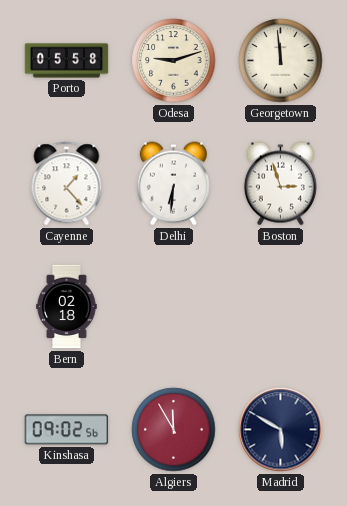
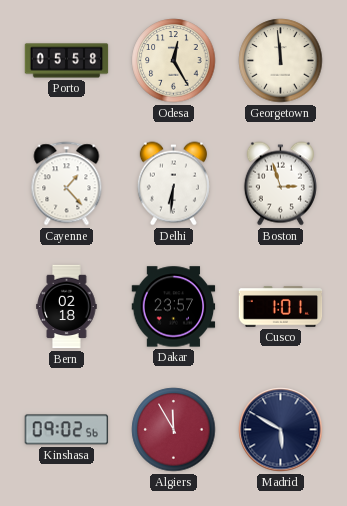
Odesa: 9:12 -> 12:25
Dakar: none -> 23:57
Cusco: none -> 1:01
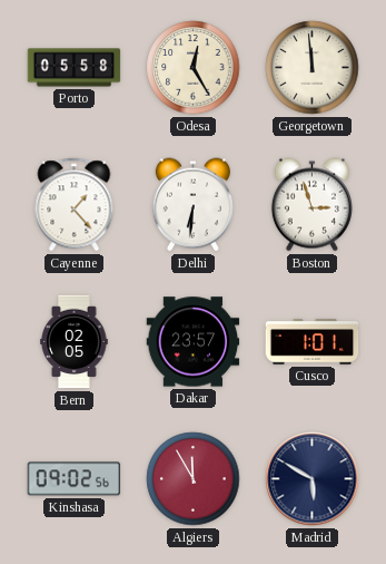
Bern: 02:18 -> 02:05
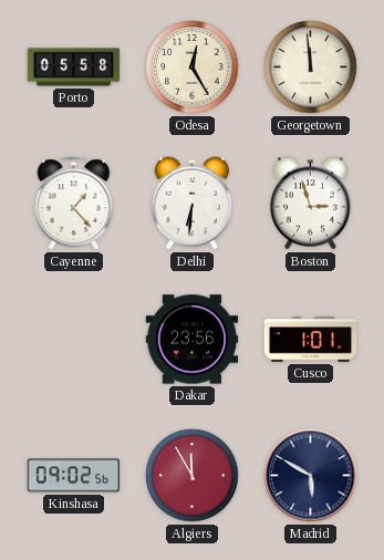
Bern: 02:05 -> none
Dakar: 23:57 -> 23:56
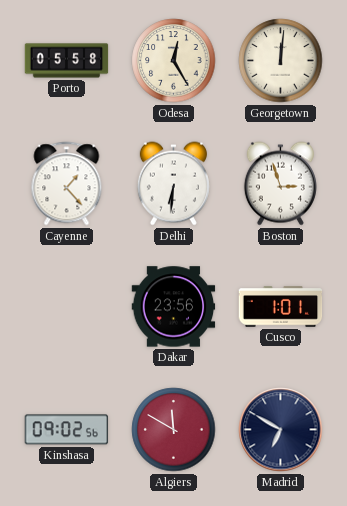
Georgetown: 11:59 -> 12:01
Algiers: 11:55 -> 11:50
Madrid: 5:50 -> 6:50
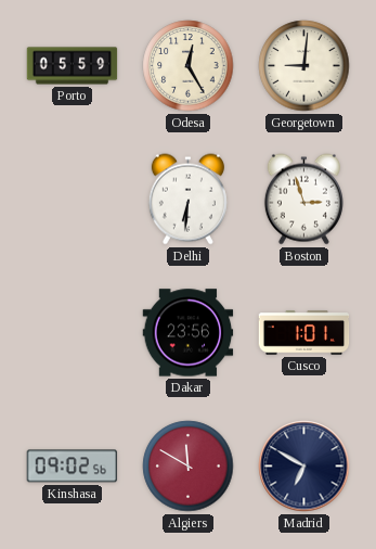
Porto: 05:58 -> 05:59
Georgetown: 12:01 -> 9:01
Cayenne: 1:23 -> none
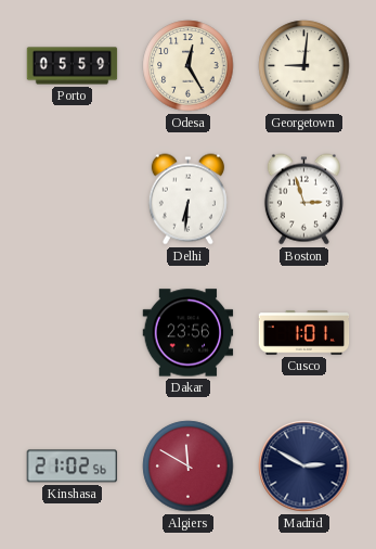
Kinshasa: 09:02 -> 21:02
Madrid: 6:50 -> 2:50
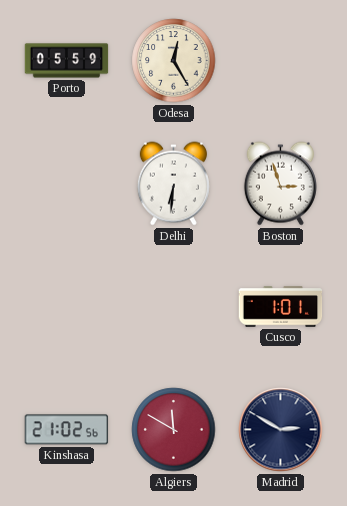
Georgetown: 9:01 -> none
Dakar: 23:56 -> none
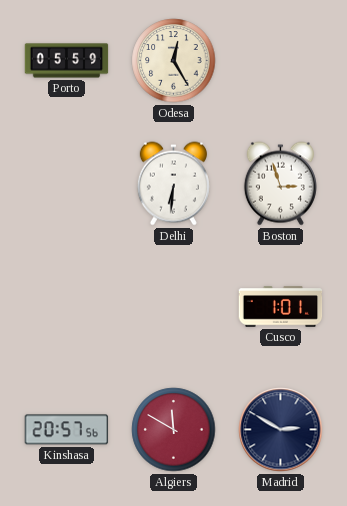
Kinshasa: 21:02 -> 20:57
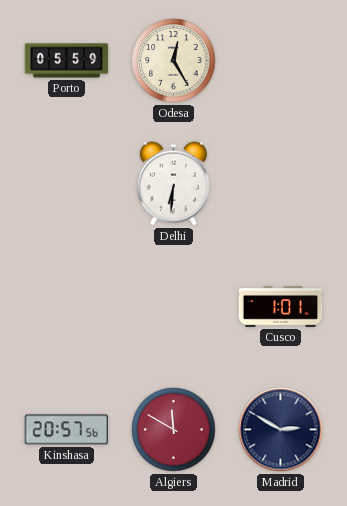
Boston: 2:57 -> none
